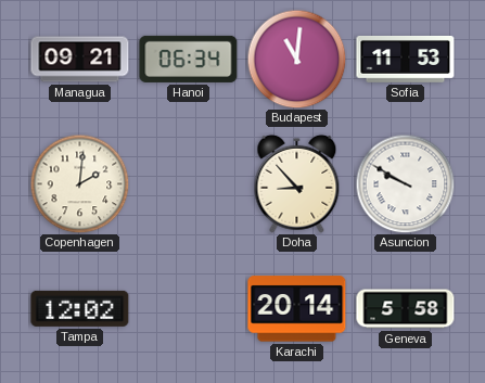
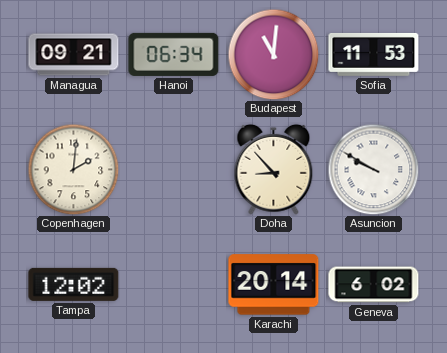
Geneva: 5:58 -> 6:02
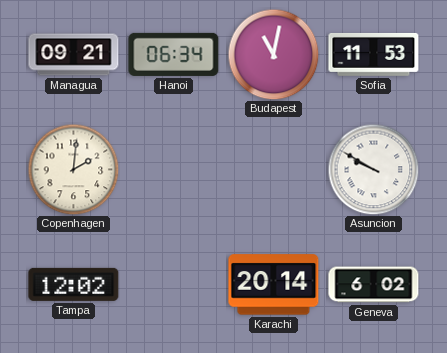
Budapest: 11:01 -> 11:02
Doha: 8:53 -> none
